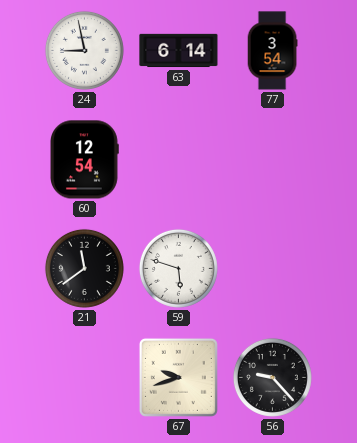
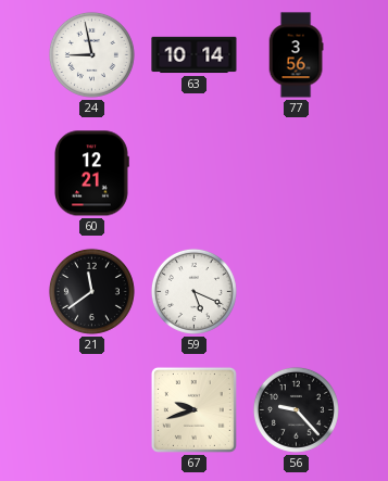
63: 6:14 -> 10:14
77: 3:54 -> 3:56
60: 12:54 -> 12:21
59: 5:48 -> 5:19
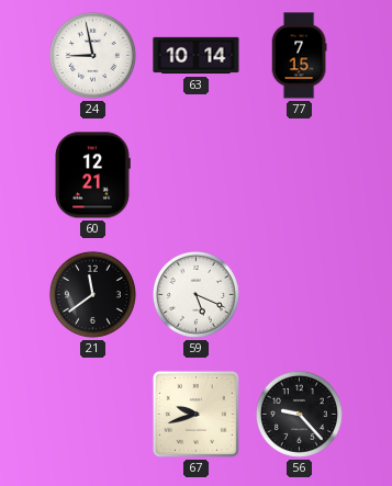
77: 3:56 -> 7:15
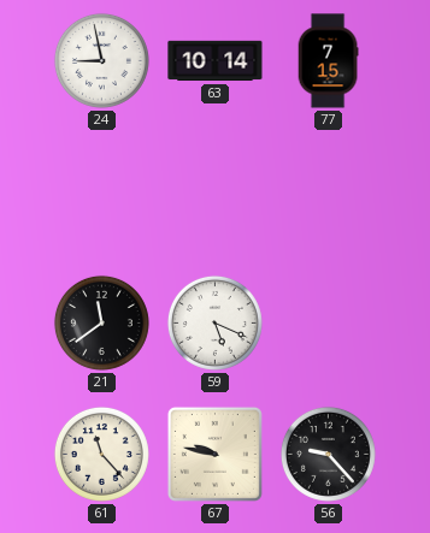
60: 12:21 -> none
61: none -> 11:23
67: 9:42 -> 9:47
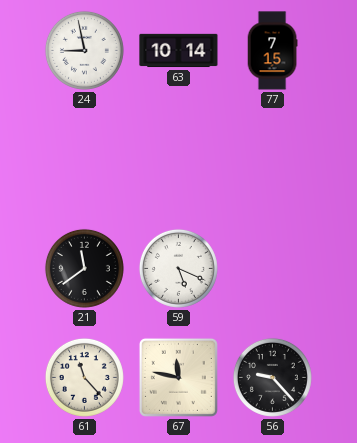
67: 9:47 -> 11:47
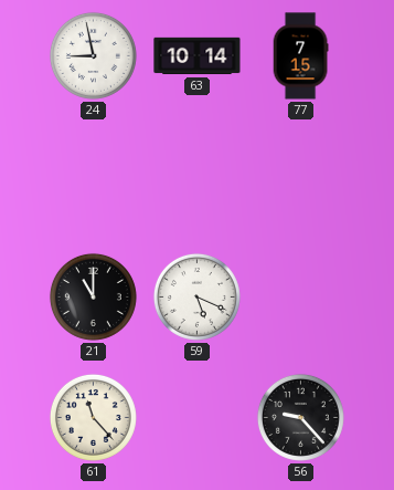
21: 11:39 -> 11:00
67: 11:47 -> none
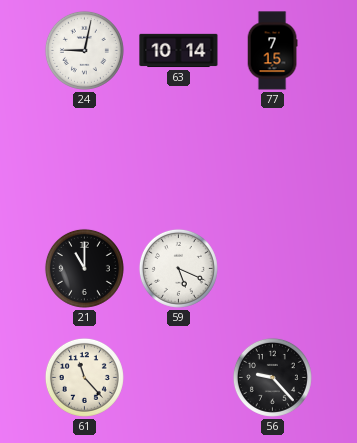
24: 8:58 -> 9:02
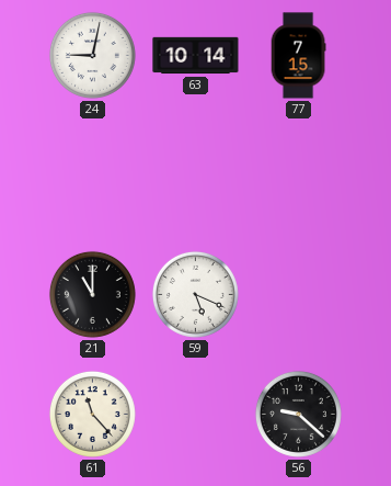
56: 9:23 -> 9:22
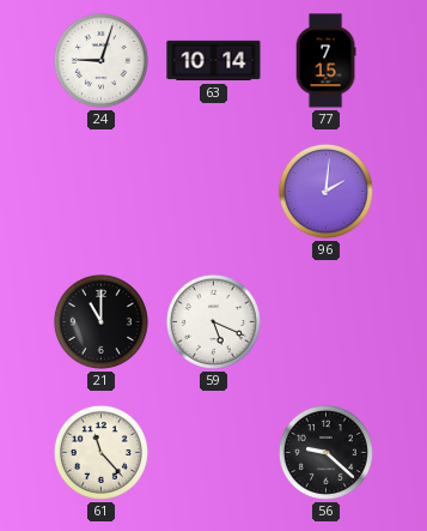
24: 9:02 -> 9:03
96: none -> 2:01
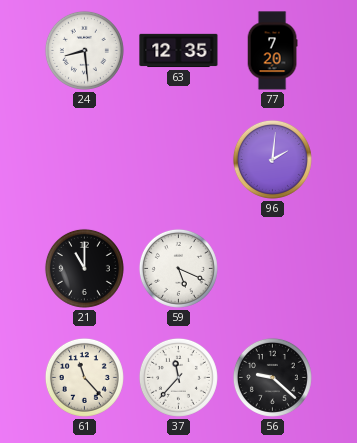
24: 9:03 -> 8:29
63: 10:14 -> 12:35
77: 7:15 -> 7:20
37: none -> 11:37
